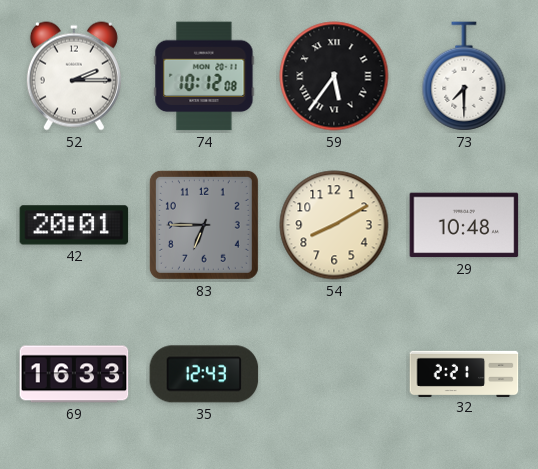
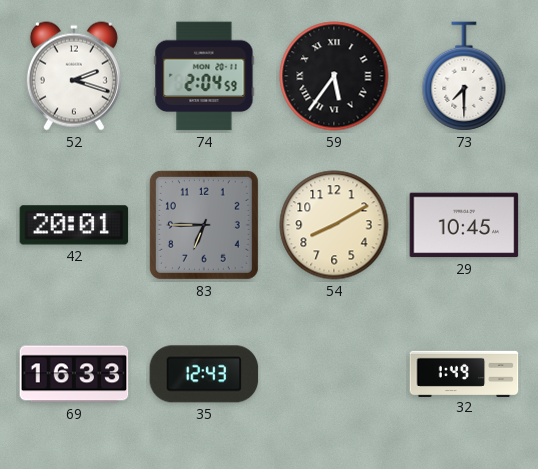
52: 2:15 -> 2:18
74: 10:12 -> 2:04
29: 10:48 -> 10:45
32: 2:21 -> 1:49
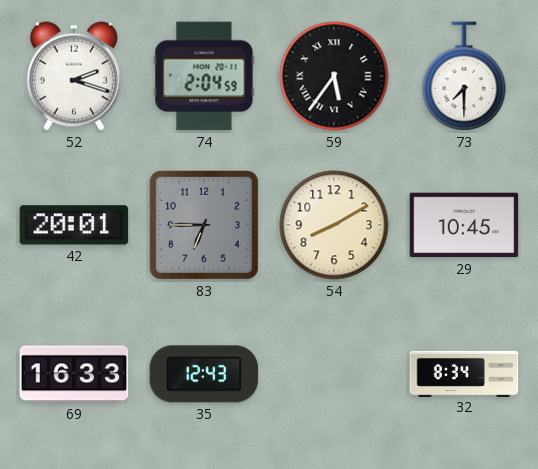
32: 1:49 -> 8:34
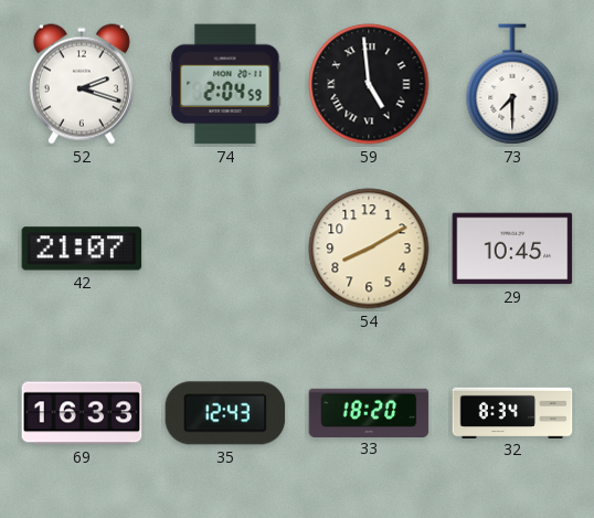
59: 5:36 -> 4:59
42: 20:01 -> 21:07
83: 6:45 -> none
33: none -> 18:20
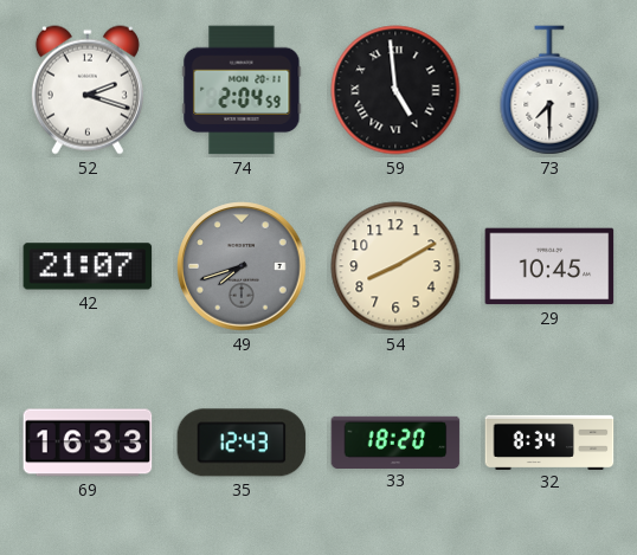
49: none -> 7:42
